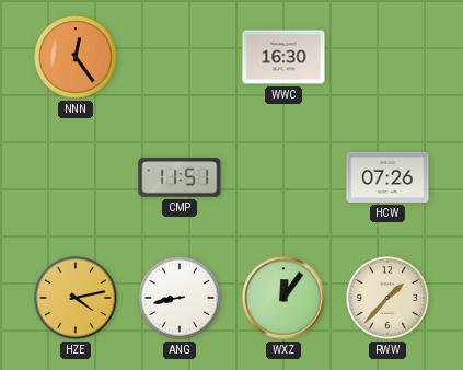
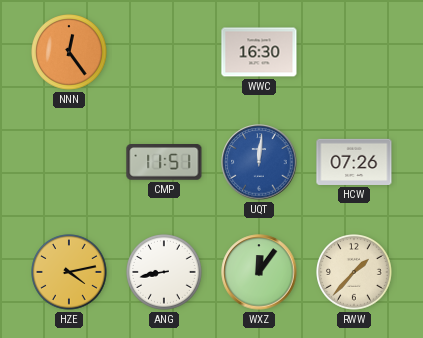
UQT: none -> 12:01
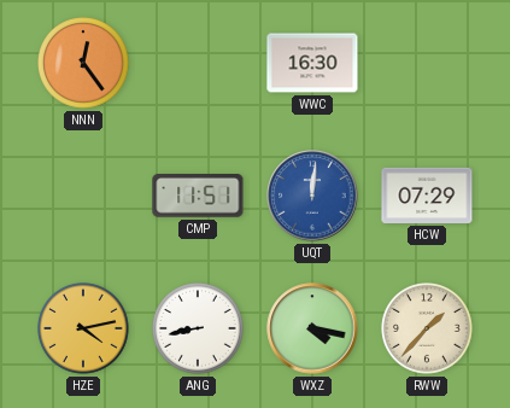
HCW: 07:26 -> 07:29
WXZ: 12:06 -> 4:17
